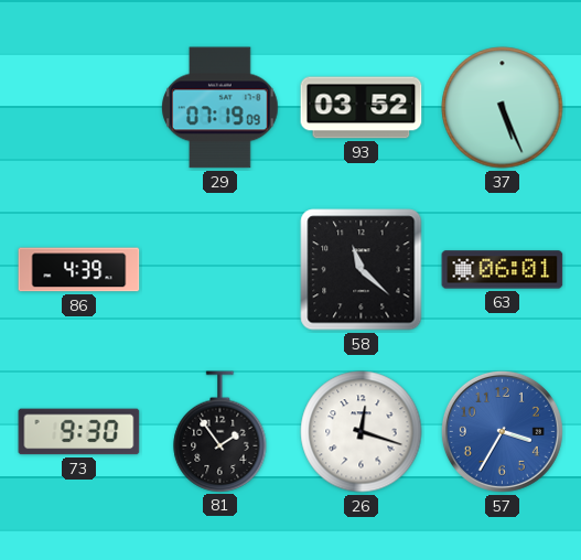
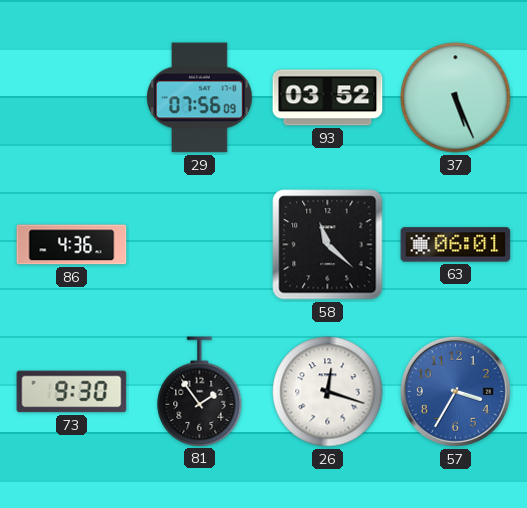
29: 07:19 -> 07:56
86: 4:39 -> 4:36
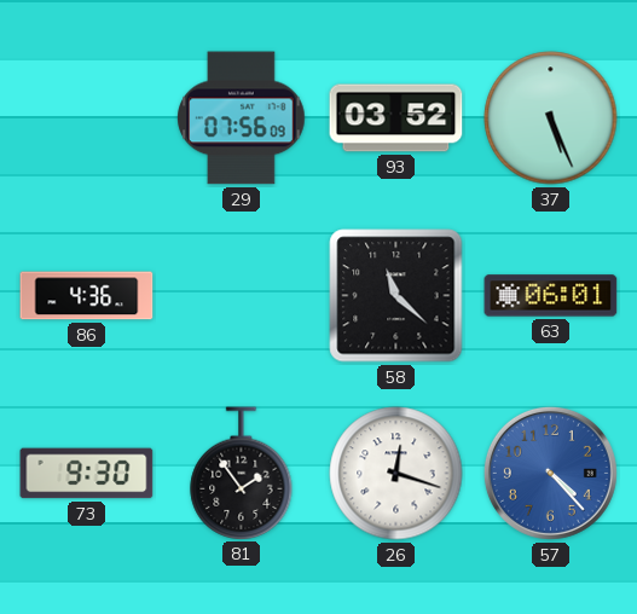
57: 3:35 -> 4:23
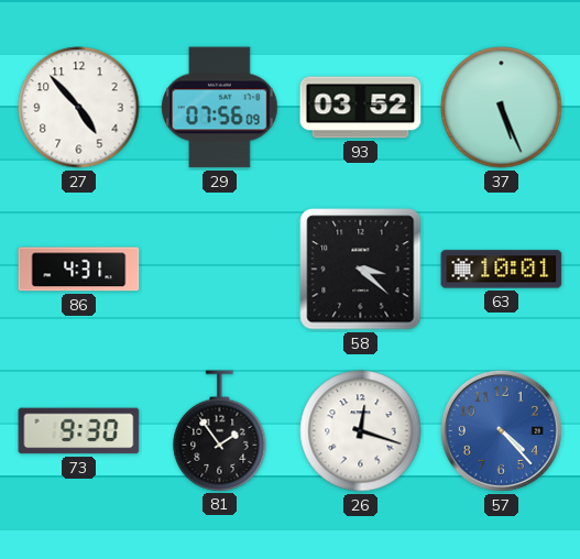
27: none -> 4:53
86: 4:36 -> 4:31
58: 11:22 -> 3:22
63: 06:01 -> 10:01
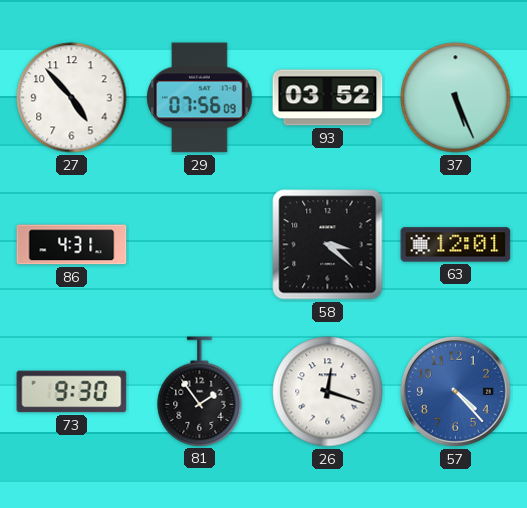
63: 10:01 -> 12:01
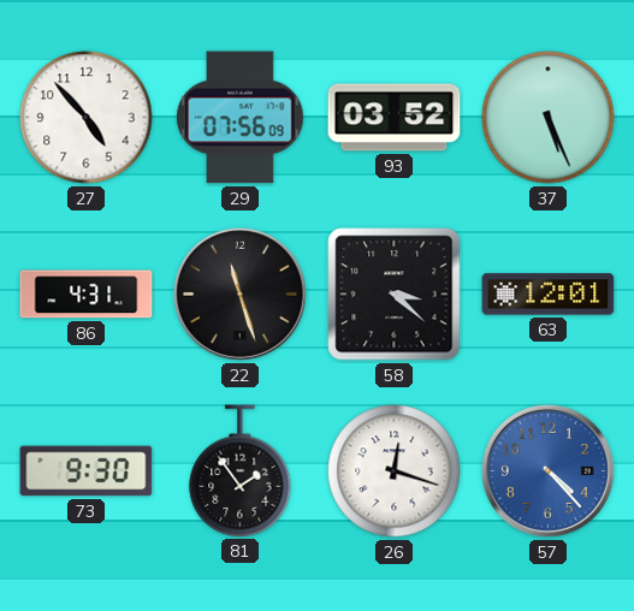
22: none -> 11:27
